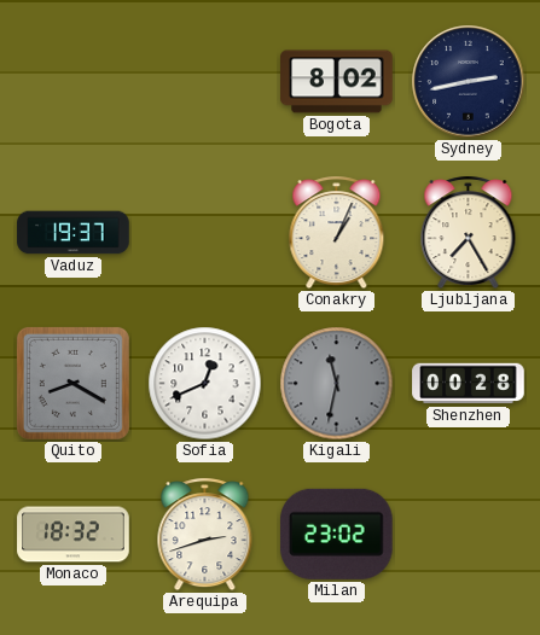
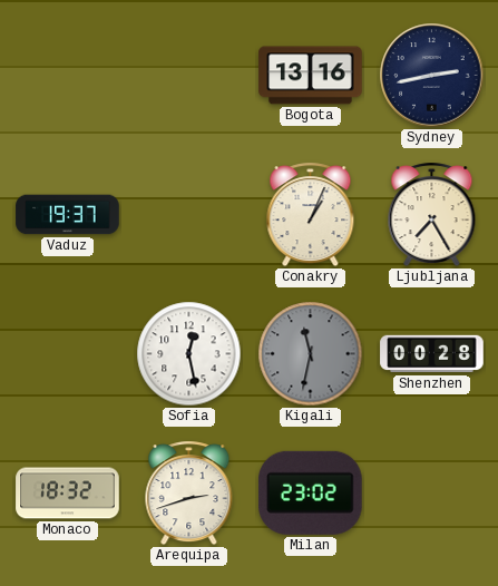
Bogota: 8:02 -> 13:16
Quito: 8:20 -> none
Sofia: 12:41 -> 12:28
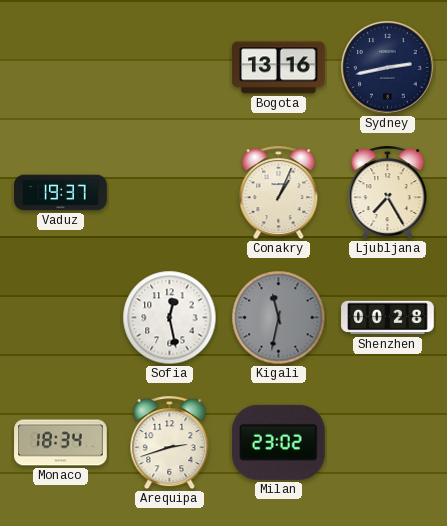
Monaco: 18:32 -> 18:34
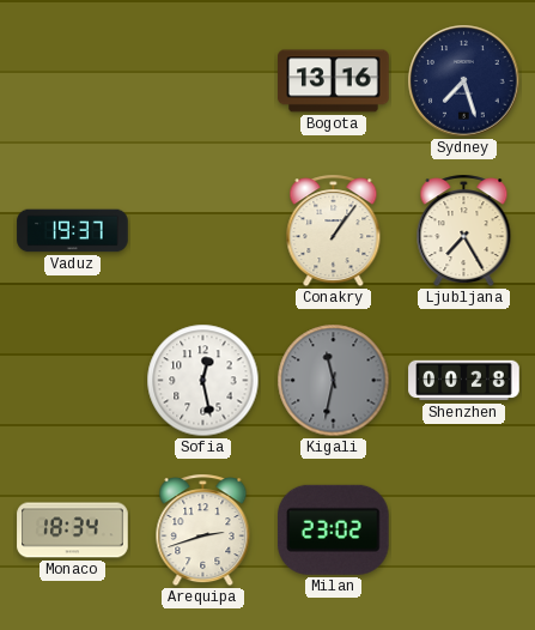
Sydney: 2:43 -> 7:27
Conakry: 1:04 -> 1:06
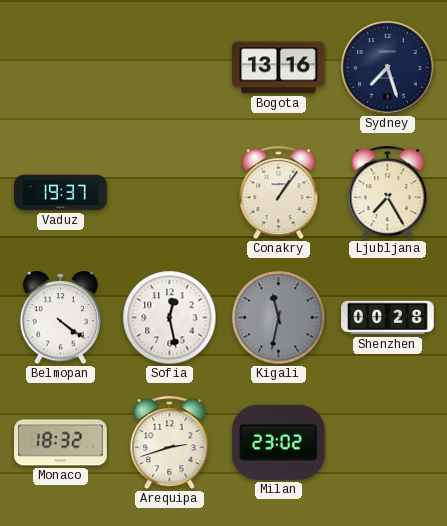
Belmopan: none -> 4:21
Monaco: 18:34 -> 18:32
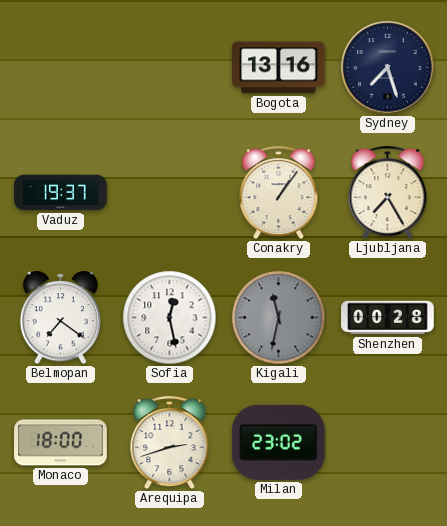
Belmopan: 4:21 -> 7:21
Monaco: 18:32 -> 18:00
